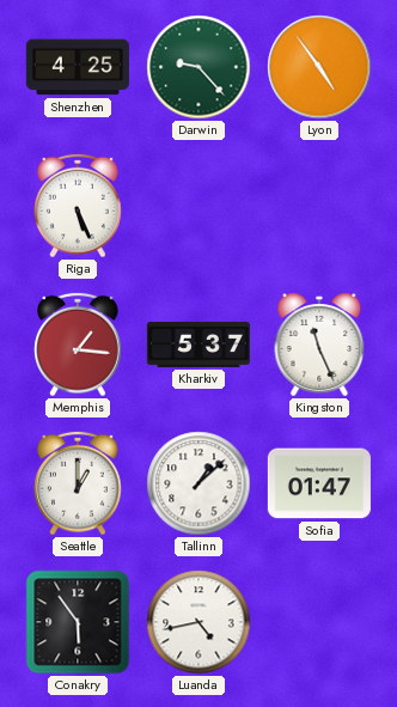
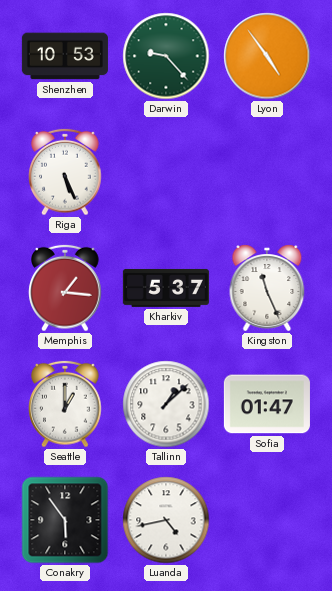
Shenzhen: 4:25 -> 10:53
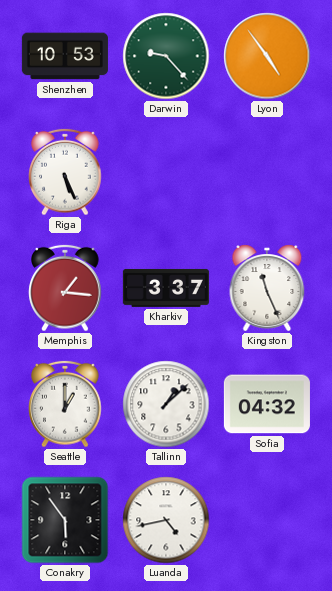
Kharkiv: 5:37 -> 3:37
Sofia: 01:47 -> 04:32
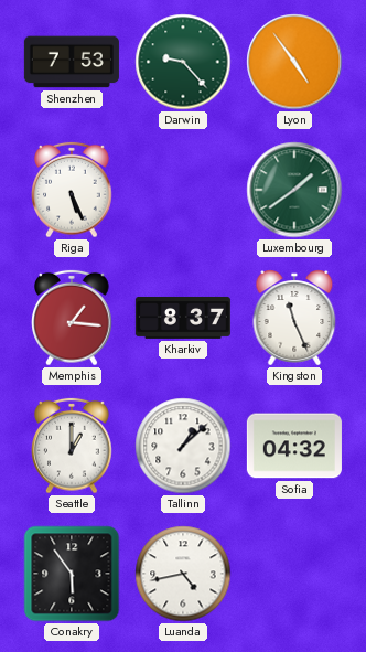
Shenzhen: 10:53 -> 7:53
Luxembourg: none -> 1:39
Kharkiv: 3:37 -> 8:37
